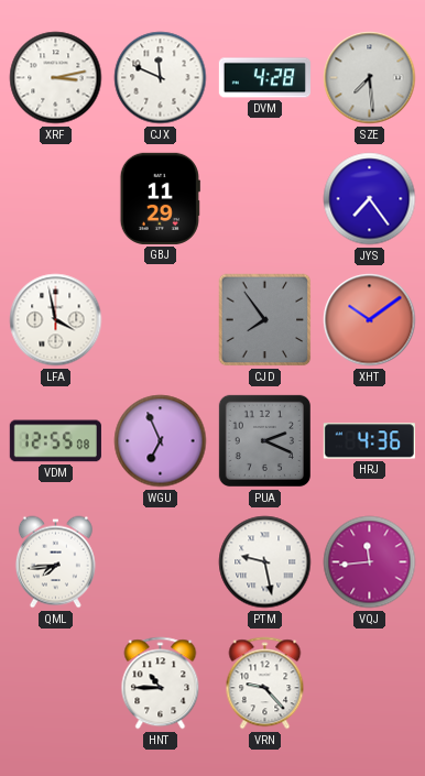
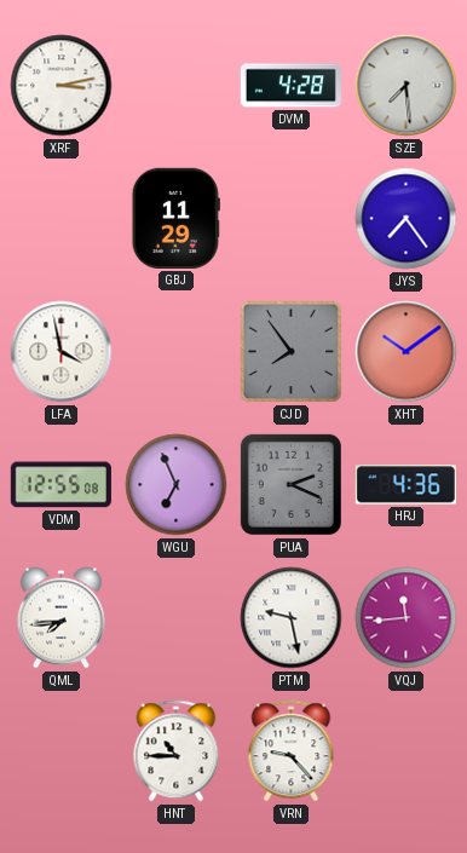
CJX: 11:49 -> none
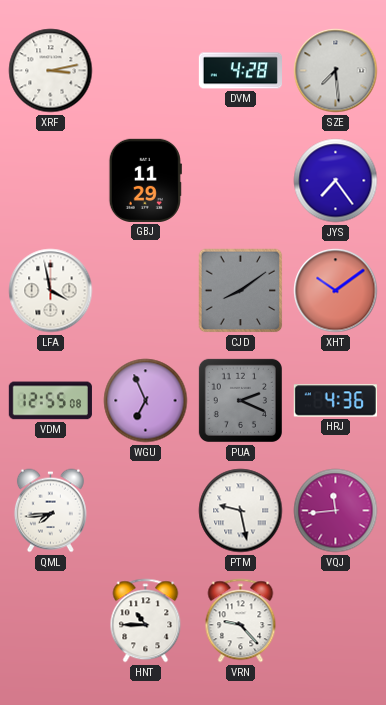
CJD: 7:54 -> 8:09
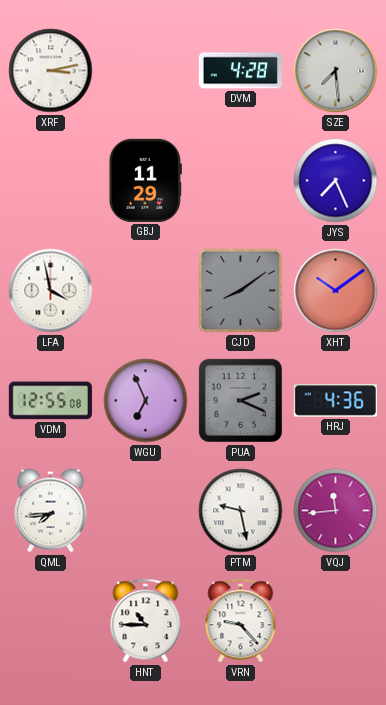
JYS: 7:24 -> 7:26
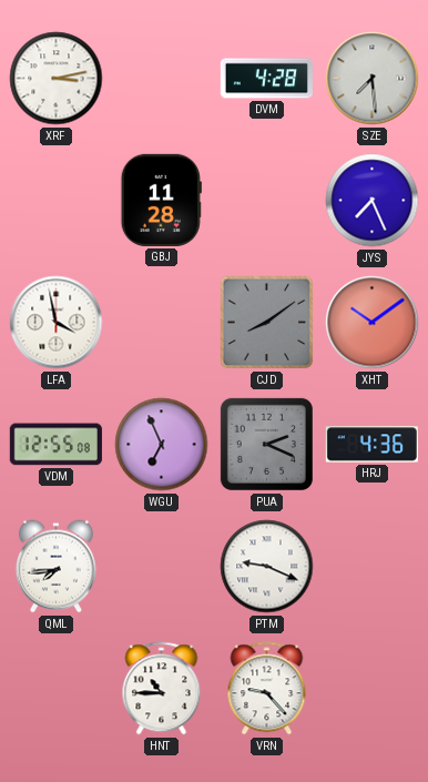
GBJ: 11:29 -> 11:28
PTM: 9:28 -> 9:19
VQJ: 11:44 -> none
